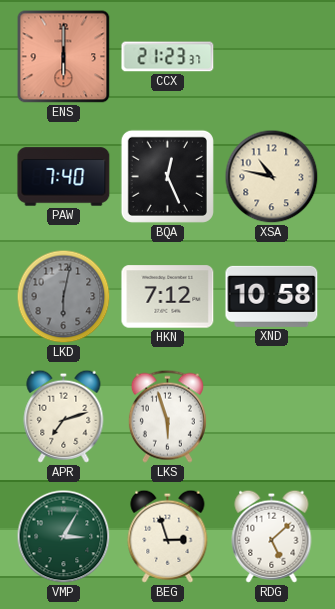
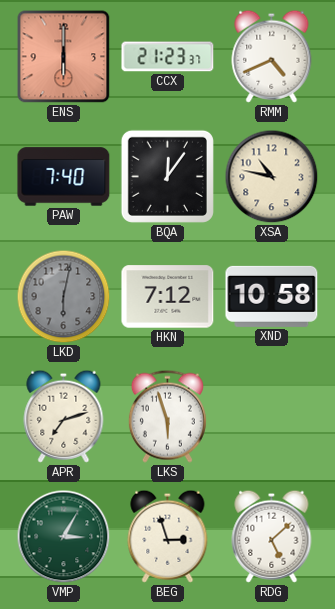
RMM: none -> 4:41
BQA: 12:26 -> 12:06
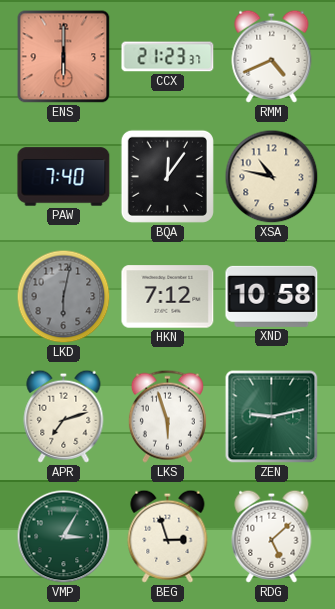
ZEN: none -> 9:13
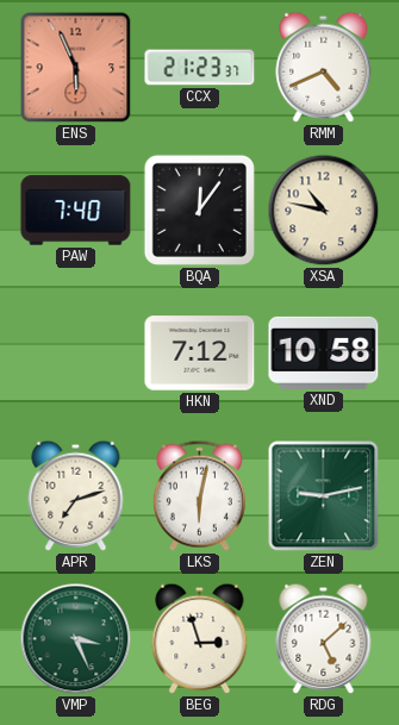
ENS: 6:00 -> 5:56
LKD: 6:02 -> none
LKS: 5:57 -> 6:02
VMP: 3:05 -> 3:26
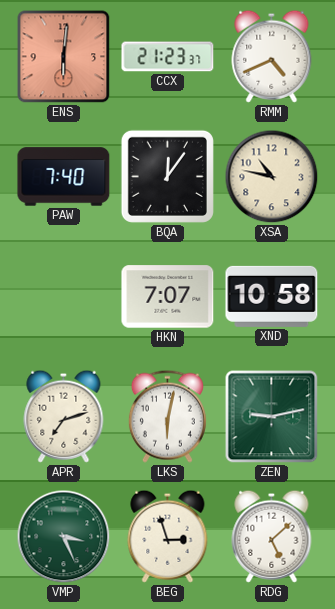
ENS: 5:56 -> 6:01
HKN: 7:12 -> 7:07
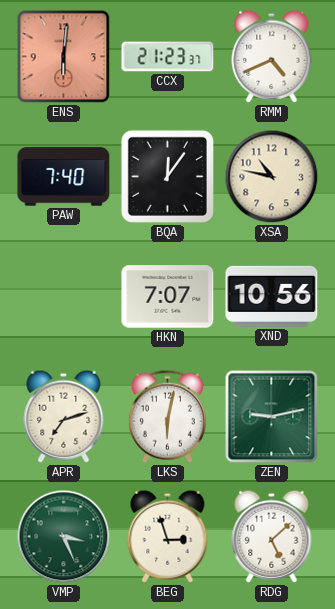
XND: 10:58 -> 10:56
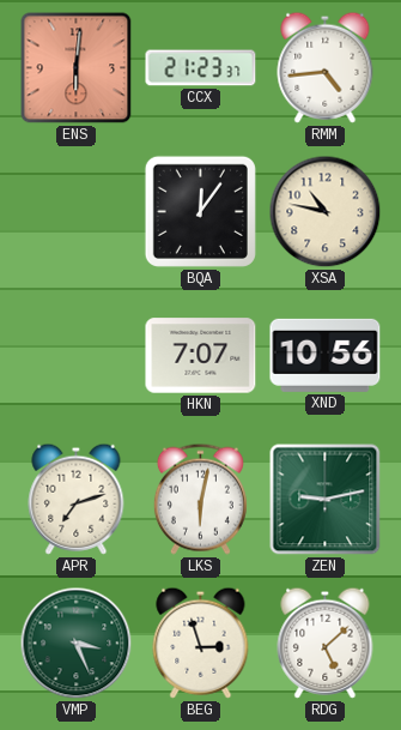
RMM: 4:41 -> 4:44
PAW: 7:40 -> none
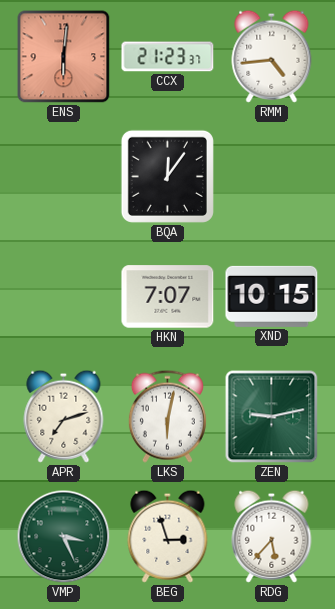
XSA: 10:47 -> none
XND: 10:56 -> 10:15
RDG: 5:08 -> 5:37
